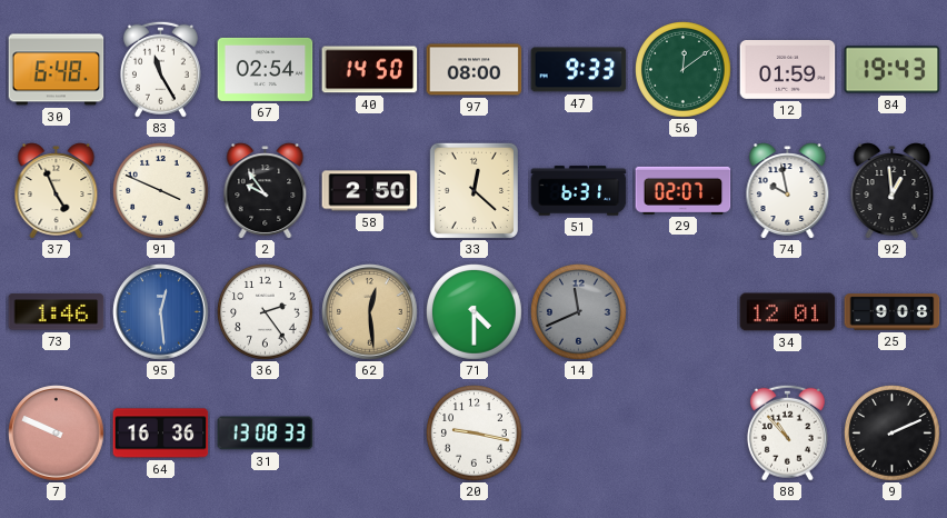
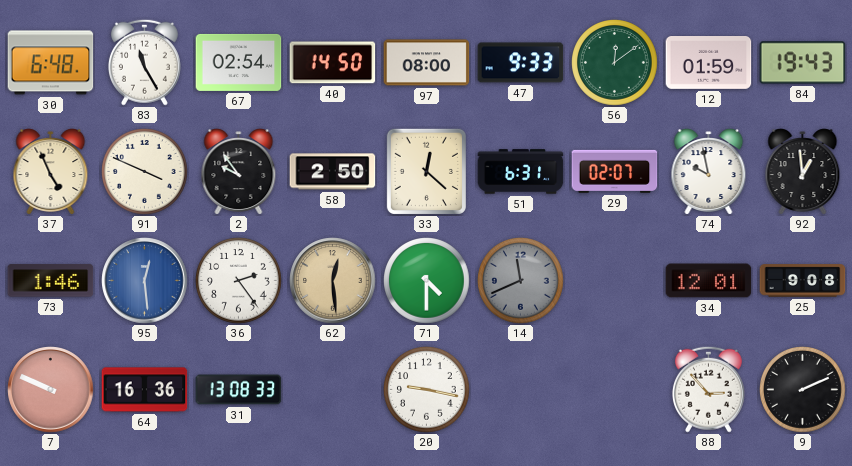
88: 10:53 -> 2:53
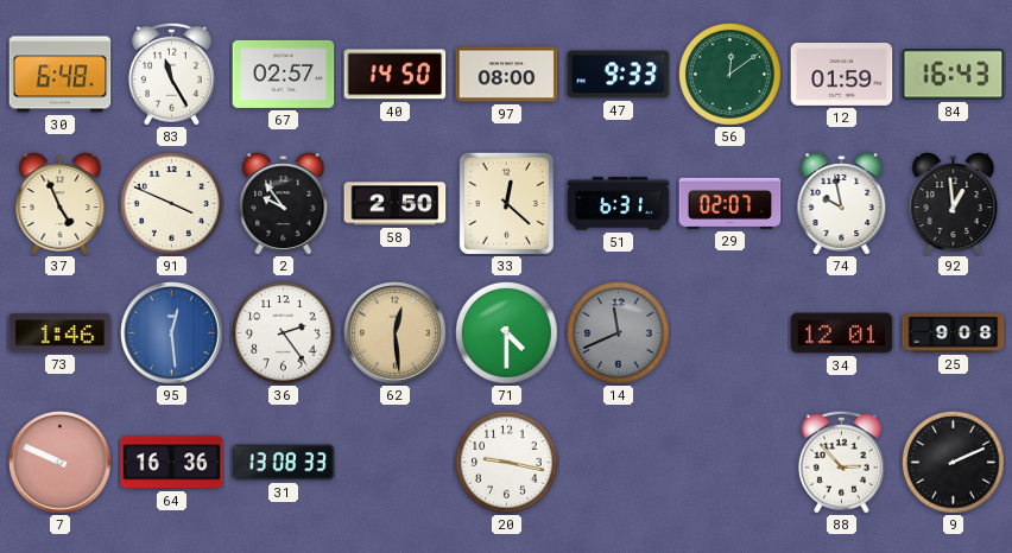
67: 02:54 -> 02:57
84: 19:43 -> 16:43
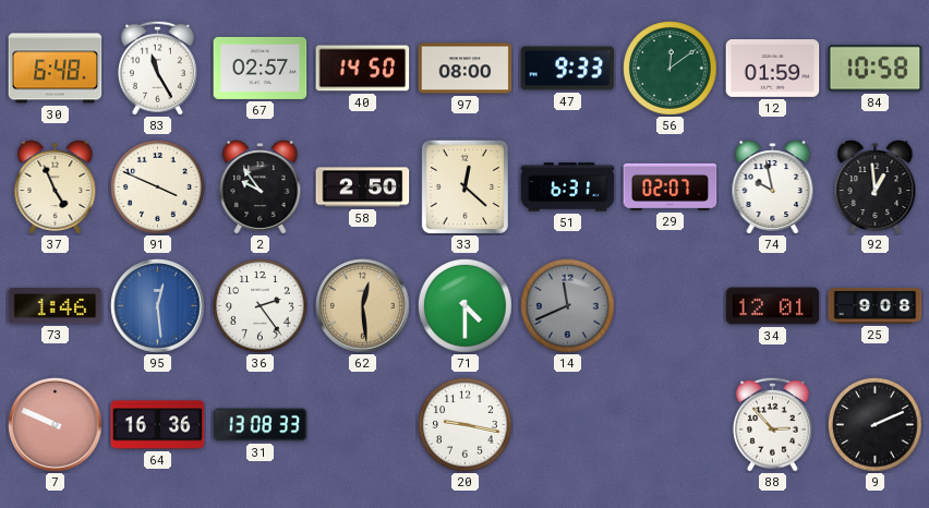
84: 16:43 -> 10:58
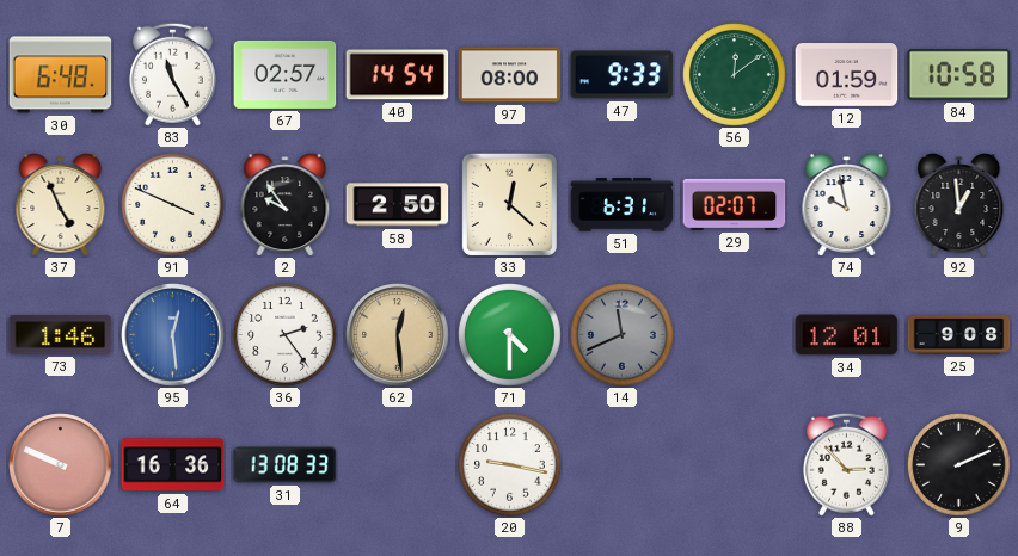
40: 14:50 -> 14:54
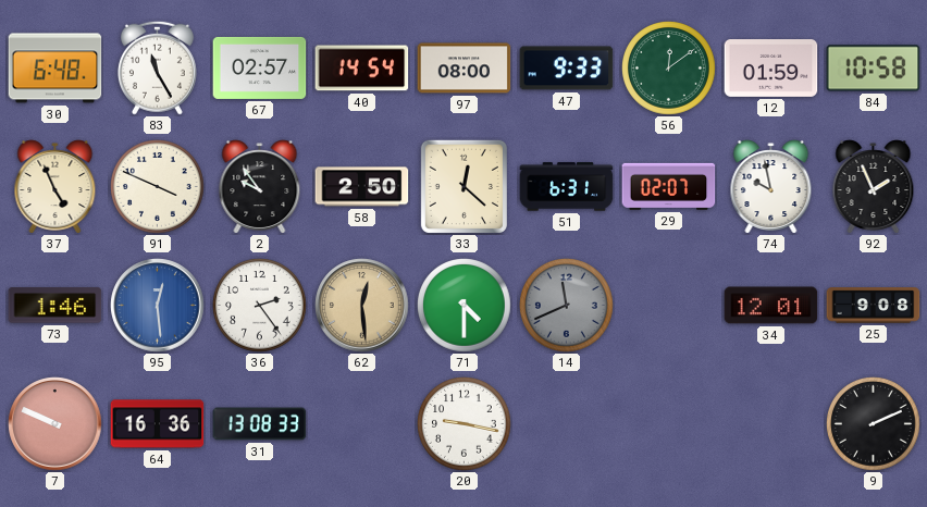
92: 12:59 -> 1:56
88: 2:53 -> none
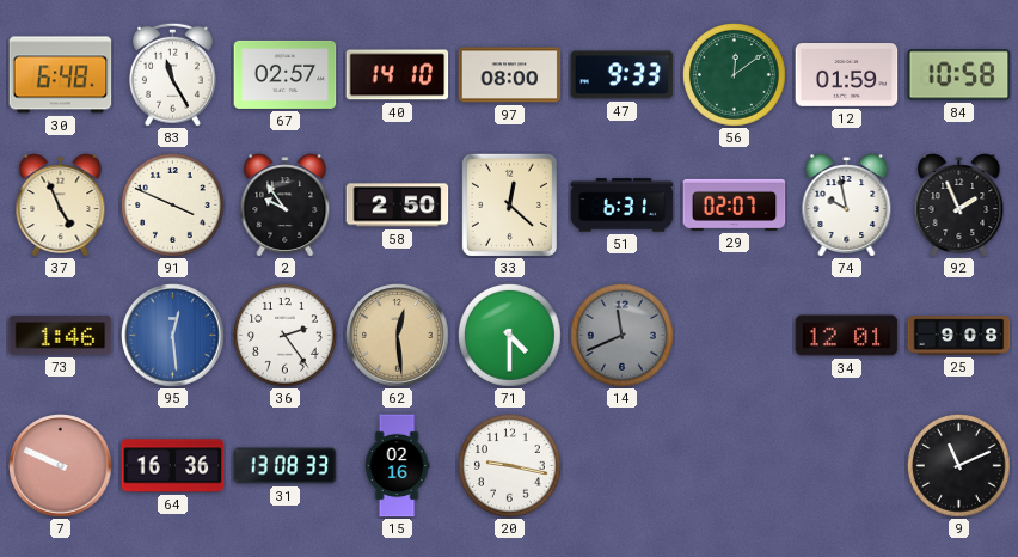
40: 14:54 -> 14:10
15: none -> 02:16
9: 2:11 -> 11:11
